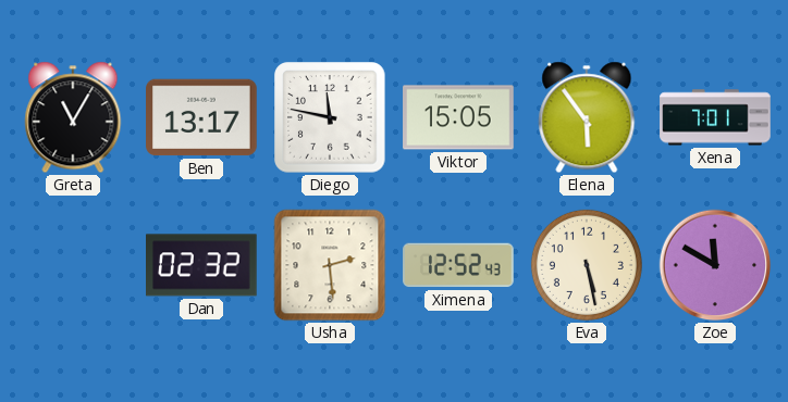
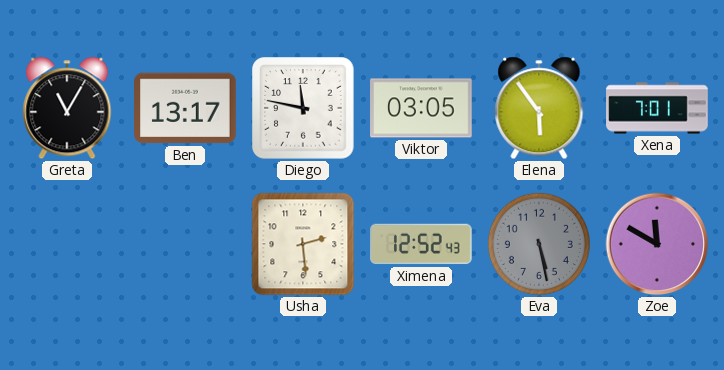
Viktor: 15:05 -> 03:05
Dan: 02:32 -> none
Eva dial: cream -> grey
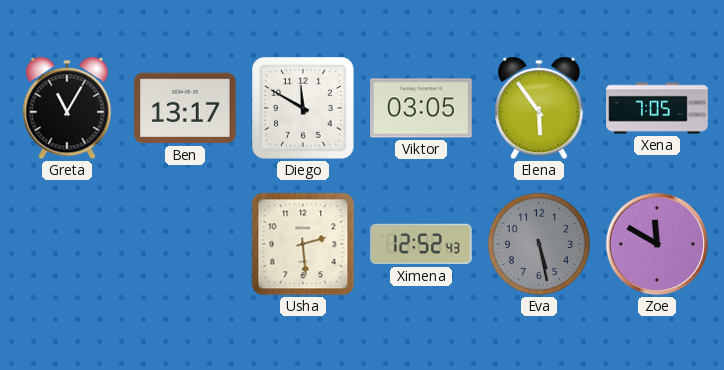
Diego: 11:47 -> 11:50
Xena: 7:01 -> 7:05
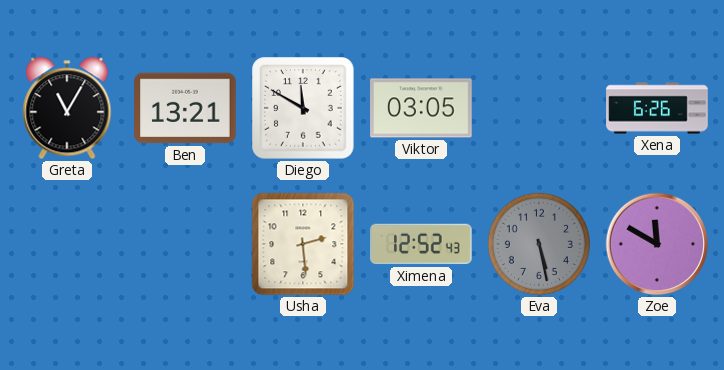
Ben: 13:17 -> 13:21
Elena: 5:54 -> none
Xena: 7:05 -> 6:26
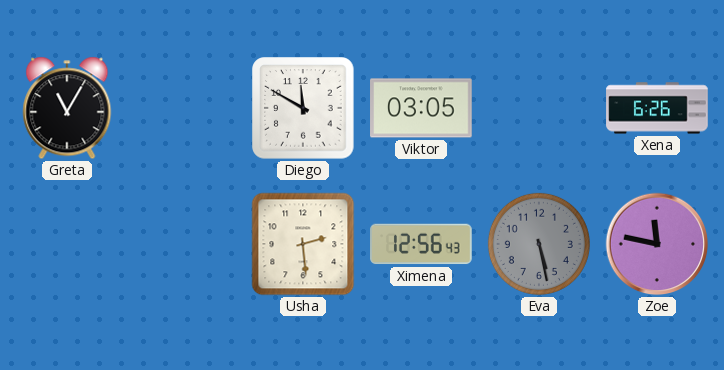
Ben: 13:21 -> none
Ximena: 12:52 -> 12:56
Zoe: 11:50 -> 11:47
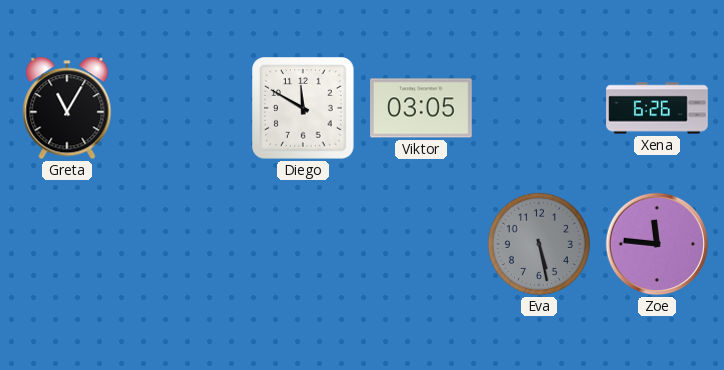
Usha: 2:29 -> none
Ximena: 12:56 -> none
Zoe: 11:47 -> 11:46
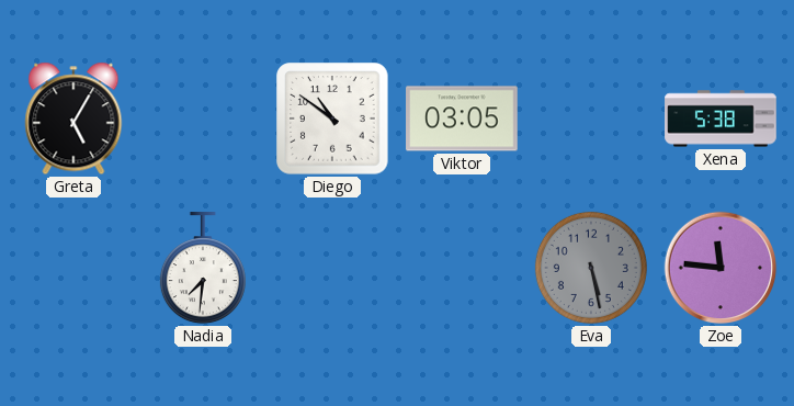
Greta: 11:05 -> 5:05
Diego: 11:50 -> 10:51
Xena: 6:26 -> 5:38
Nadia: none -> 7:31
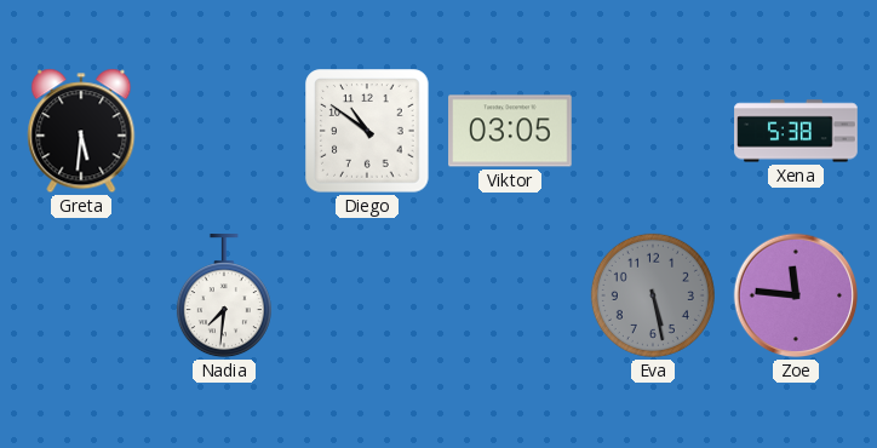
Greta: 5:05 -> 5:31
